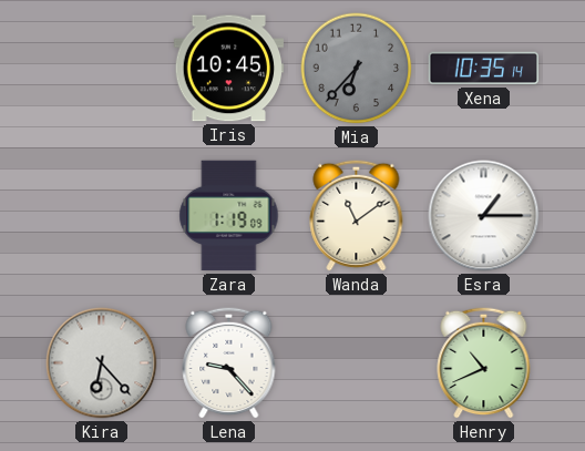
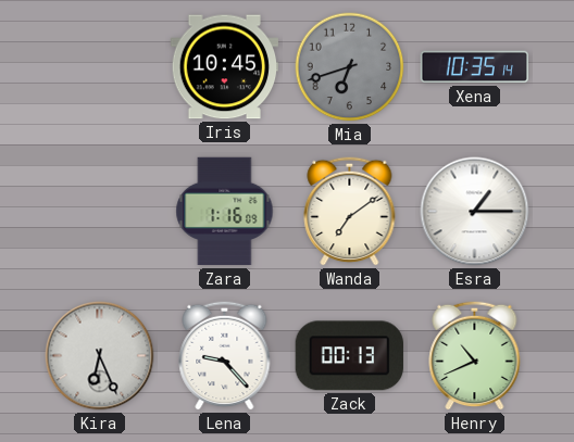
Mia: 6:37 -> 6:42
Zara: 1:19 -> 1:16
Wanda: 11:09 -> 7:09
Kira: 6:23 -> 6:26
Zack: none -> 00:13
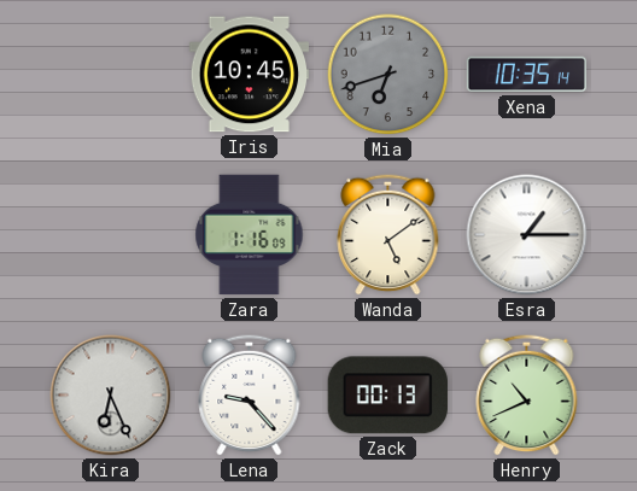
Wanda: 7:09 -> 5:09
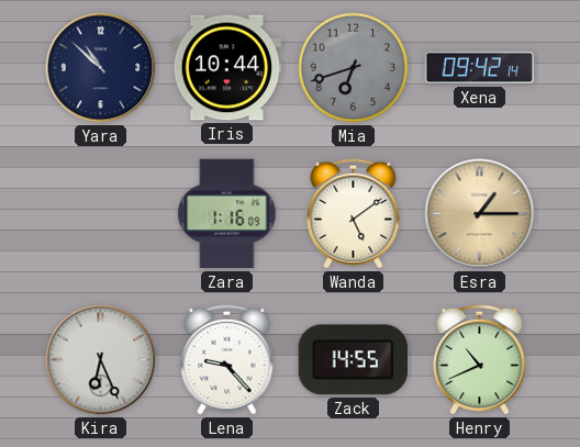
Yara: none -> 10:52
Iris: 10:45 -> 10:44
Xena: 10:35 -> 09:42
Esra dial: white -> champagne
Zack: 00:13 -> 14:55
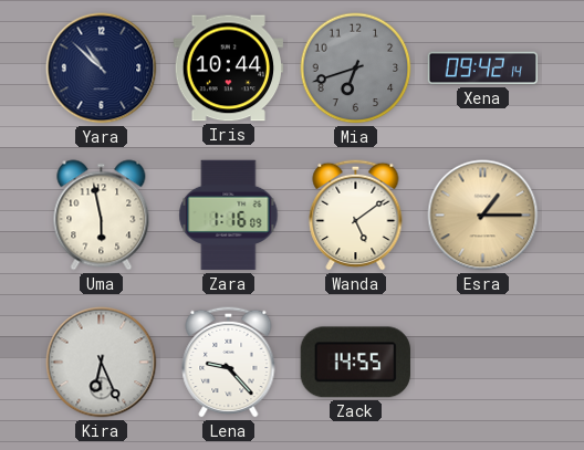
Uma: none -> 5:58
Henry: 10:41 -> none
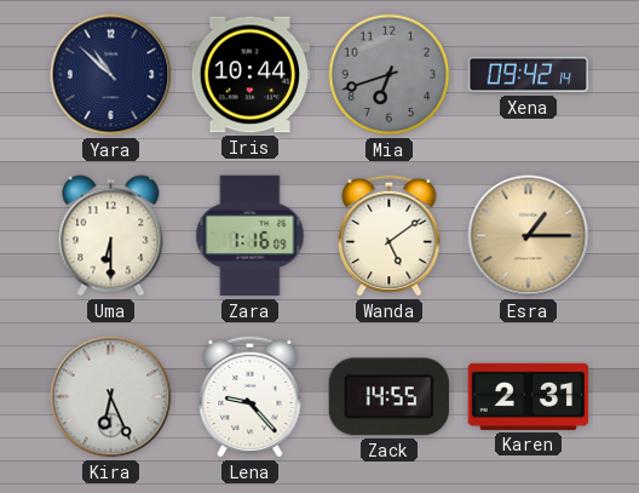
Uma: 5:58 -> 6:30
Karen: none -> 2:31
